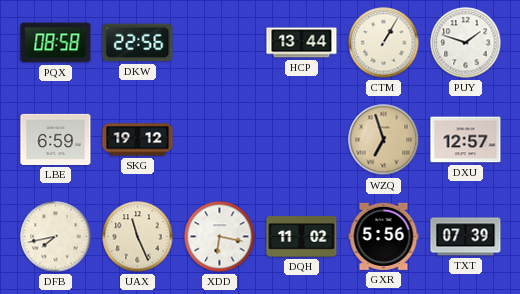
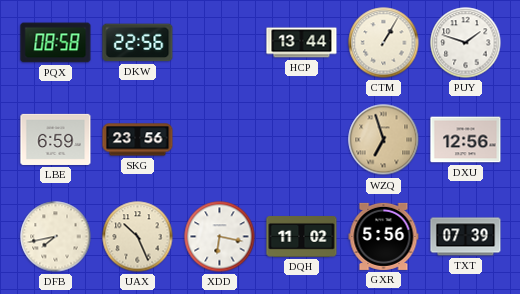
SKG: 19:12 -> 23:56
DXU: 12:57 -> 12:56
UAX: 11:26 -> 10:26
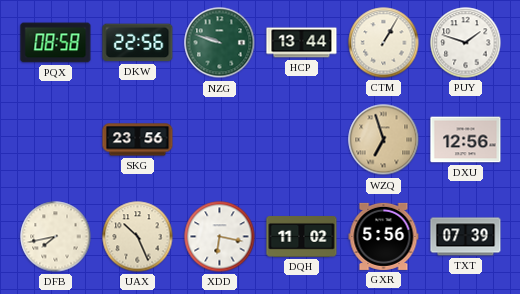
NZG: none -> 9:48
LBE: 6:59 -> none
